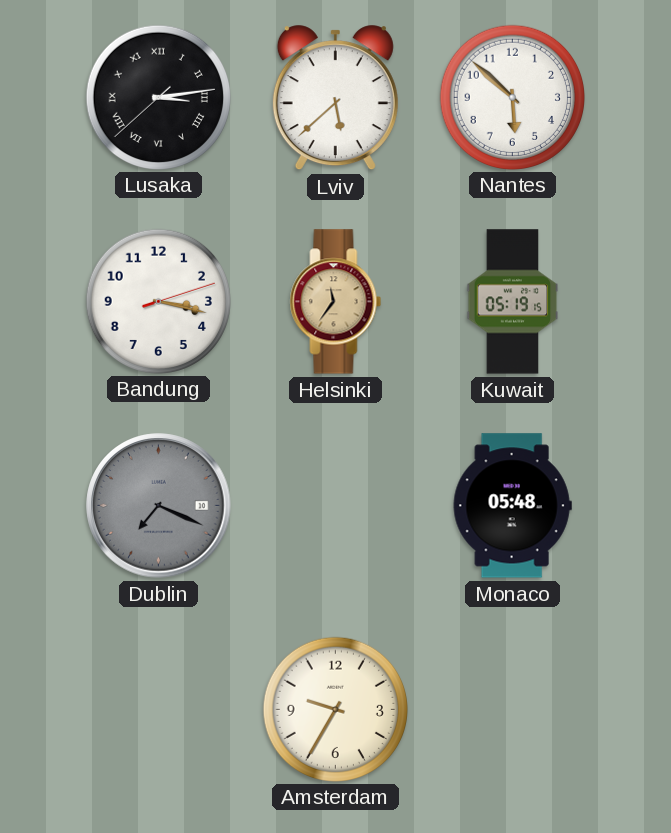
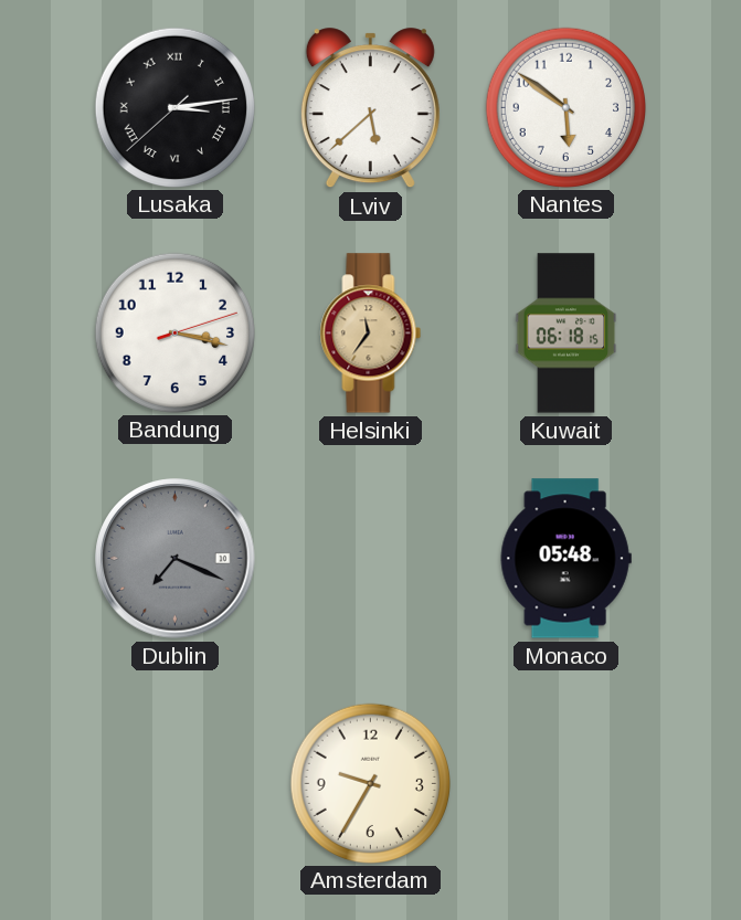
Nantes: 5:52 -> 5:51
Kuwait: 05:19 -> 06:18
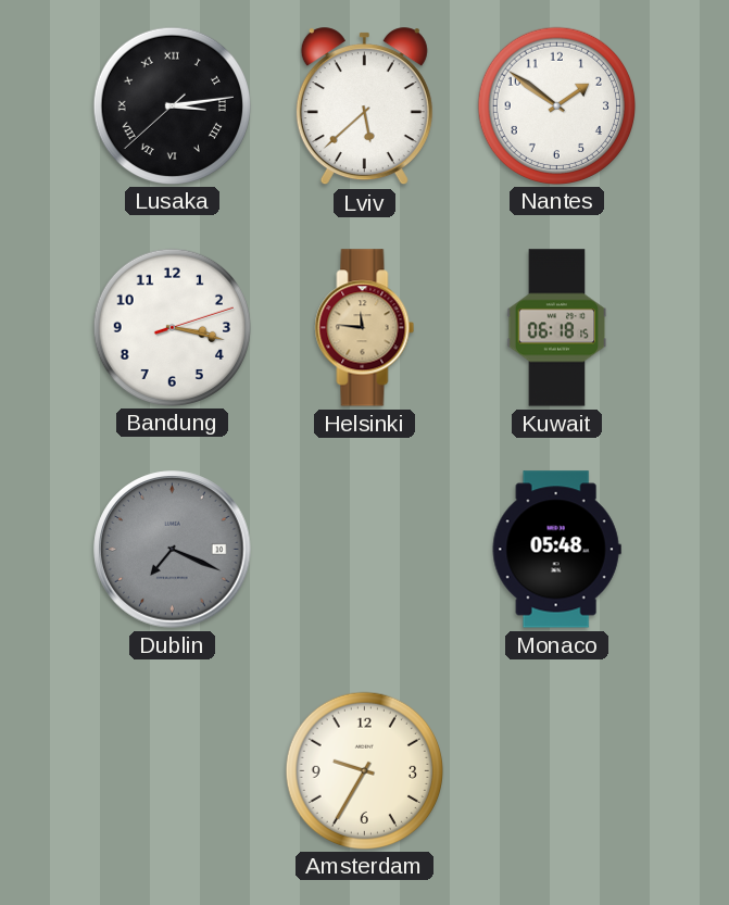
Nantes: 5:51 -> 1:51
Helsinki: 11:36 -> 11:46
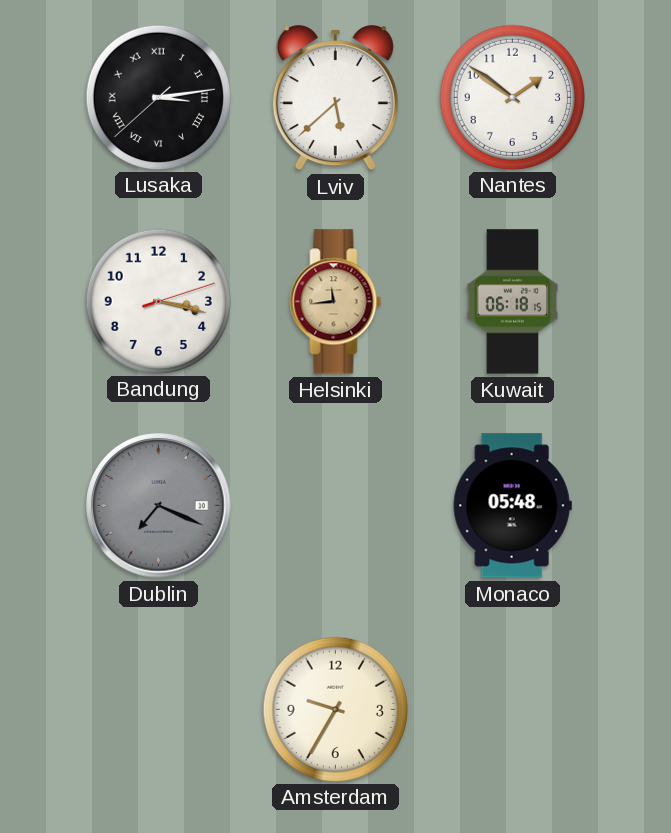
Helsinki: 11:46 -> 11:44
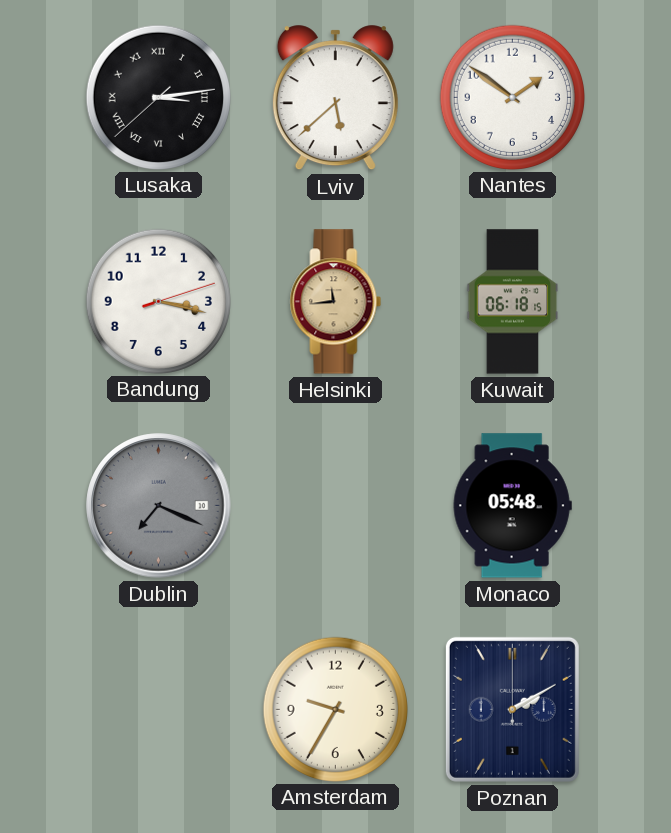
Poznan: none -> 2:10
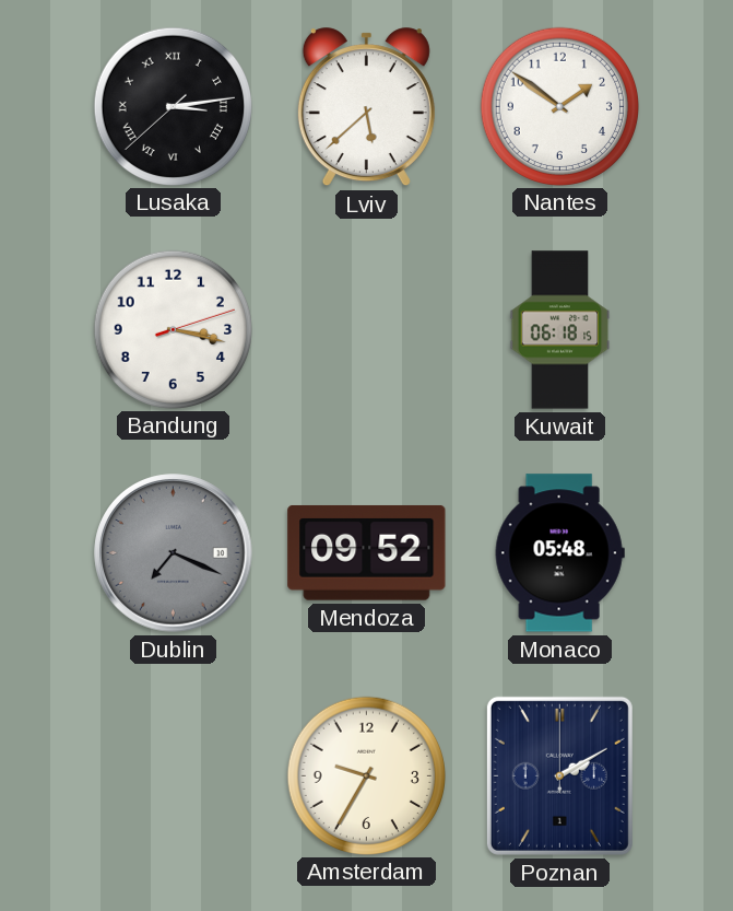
Helsinki: 11:44 -> none
Mendoza: none -> 09:52
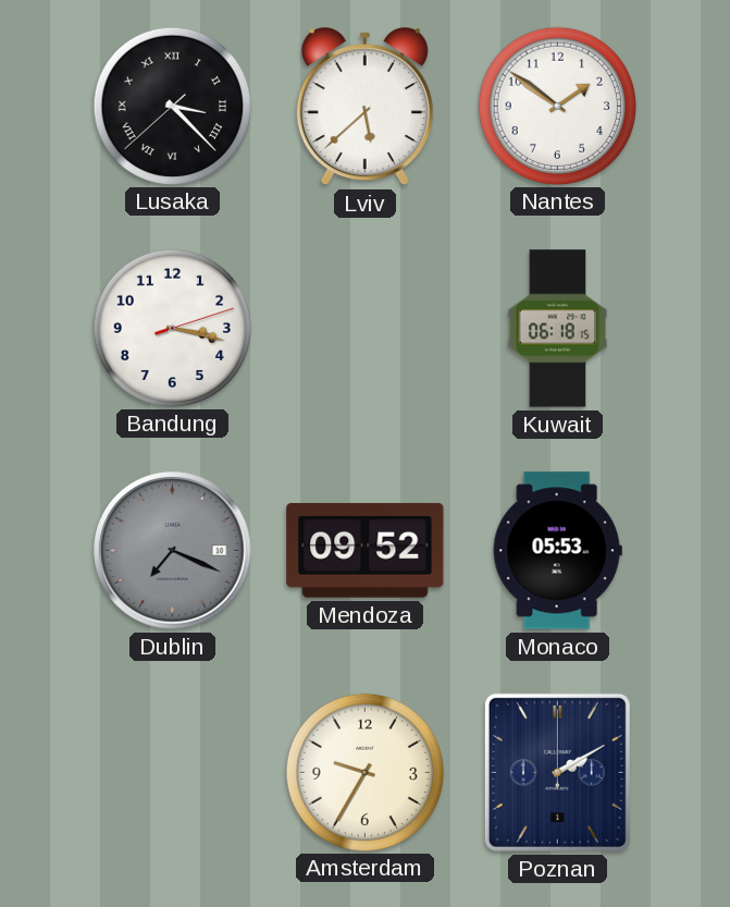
Lusaka: 3:13 -> 3:22
Monaco: 05:48 -> 05:53
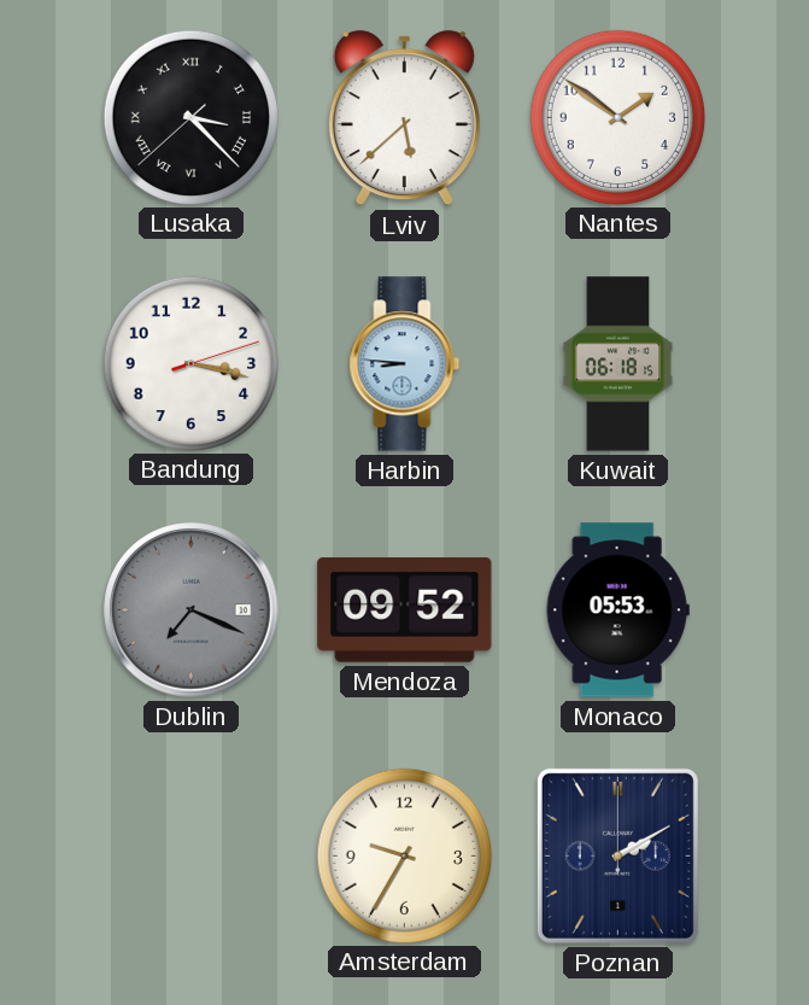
Harbin: none -> 8:46
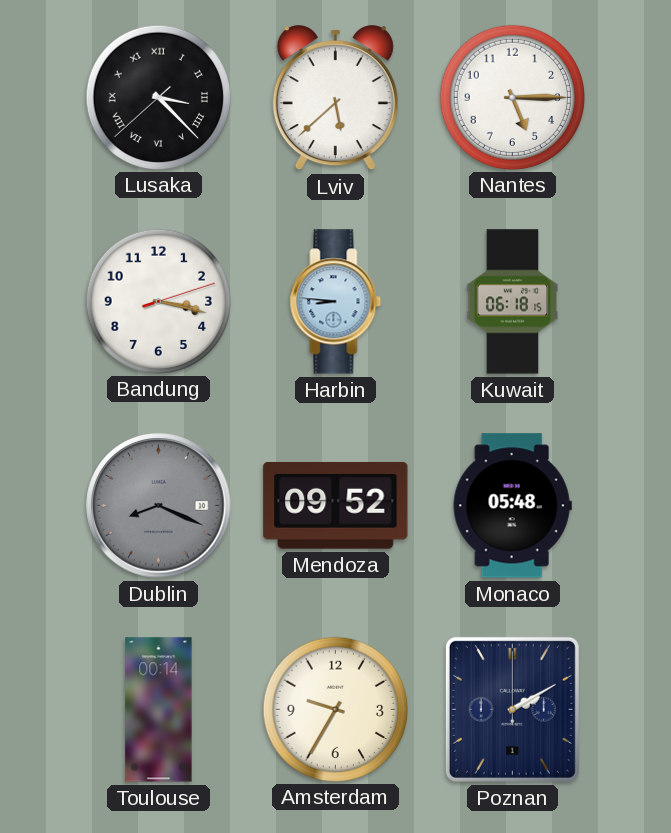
Nantes: 1:51 -> 5:15
Dublin: 7:19 -> 8:19
Monaco: 05:53 -> 05:48
Toulouse: none -> 00:14
